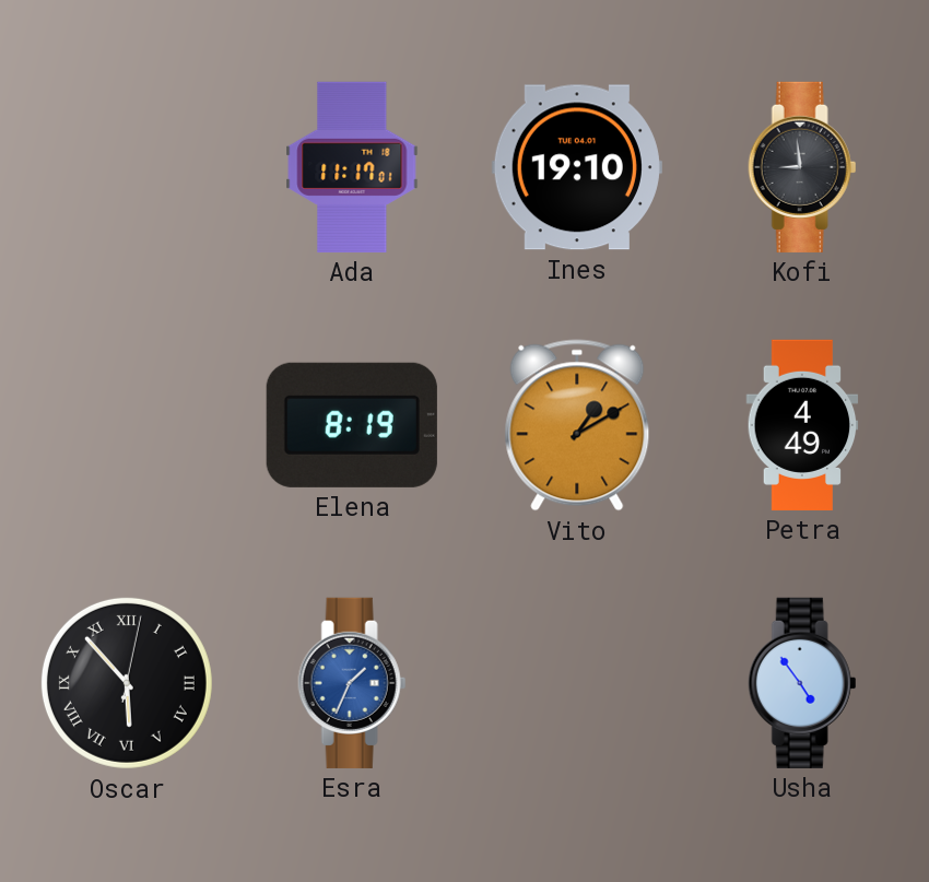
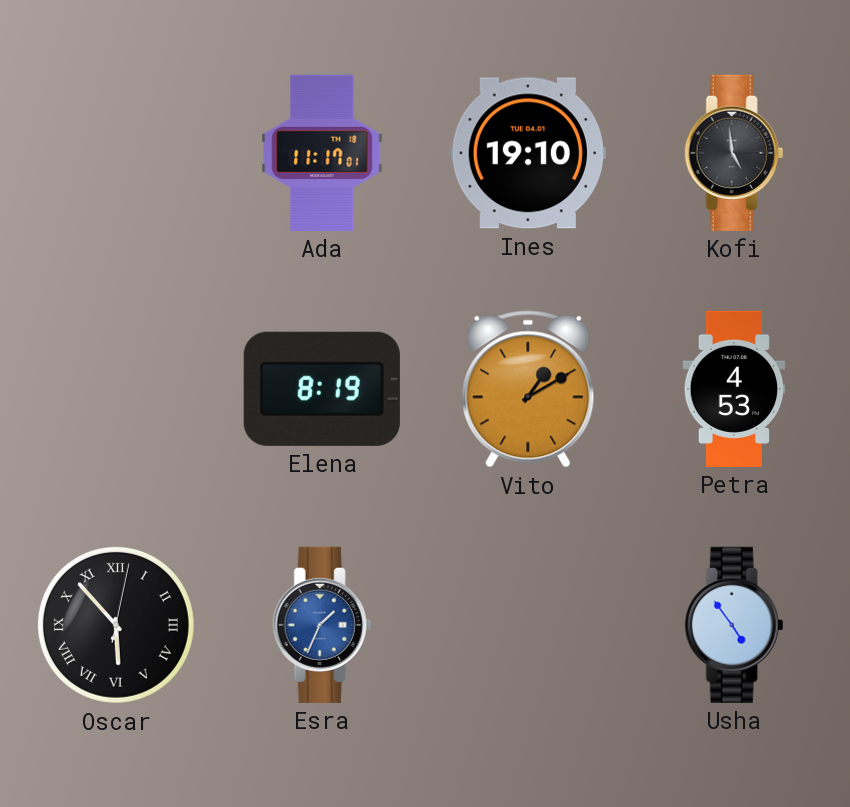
Kofi: 8:59 -> 4:59
Petra: 4:49 -> 4:53
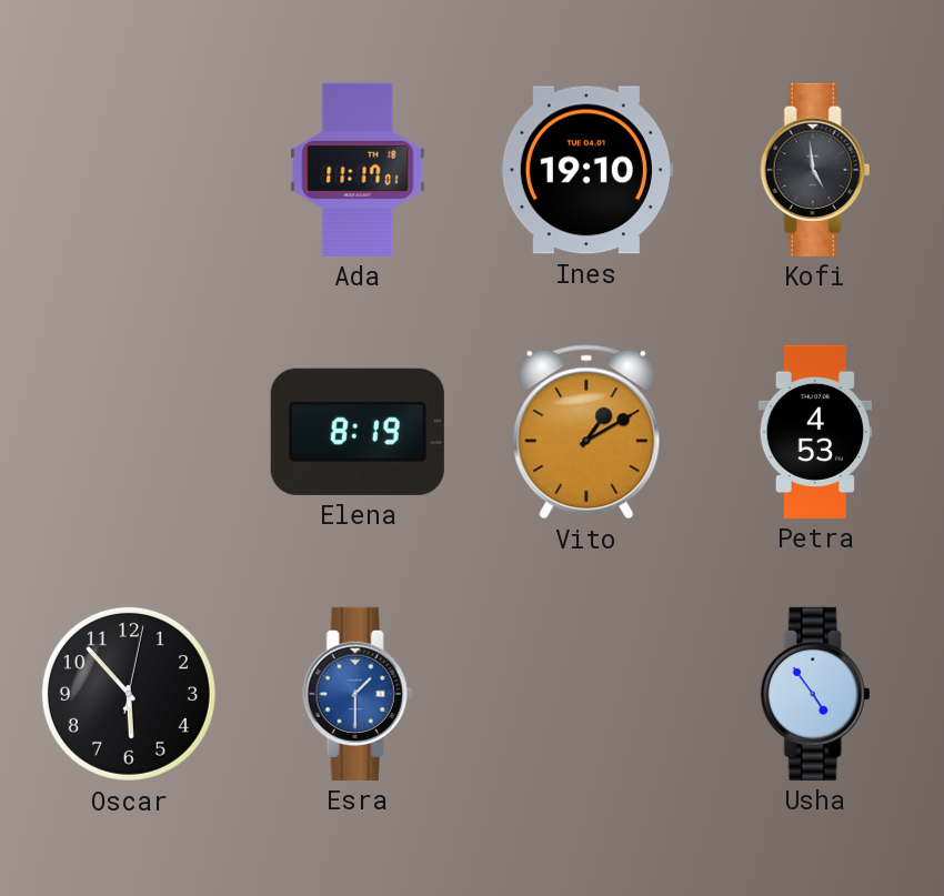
Oscar numerals: Roman -> Arabic
Esra: 1:34 -> 1:30
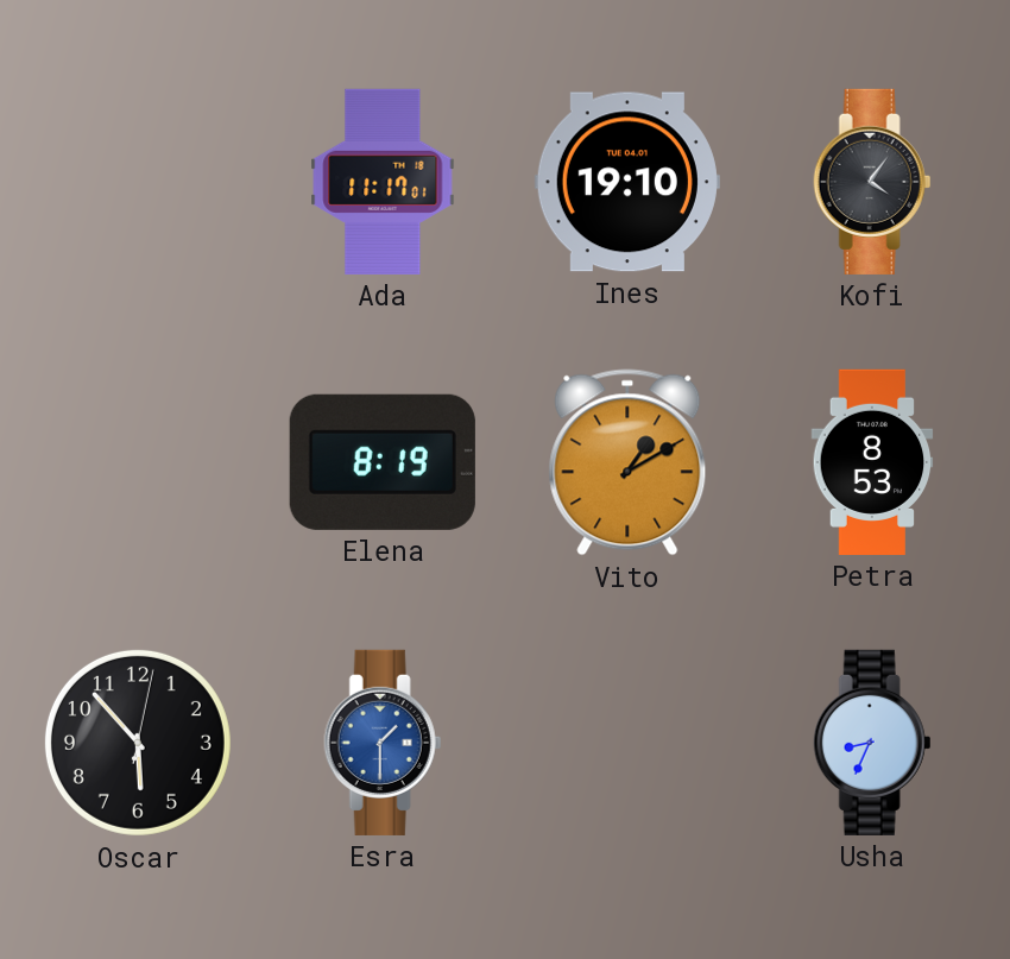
Kofi: 4:59 -> 4:06
Petra: 4:53 -> 8:53
Usha: 4:54 -> 8:34
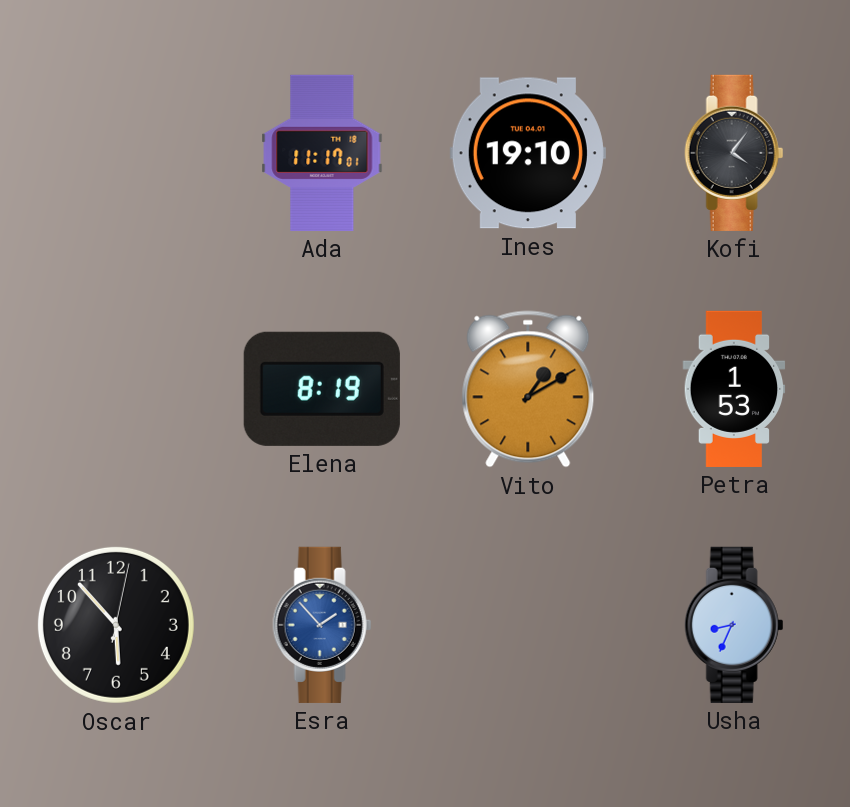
Petra: 8:53 -> 1:53
Esra: 1:30 -> 1:53
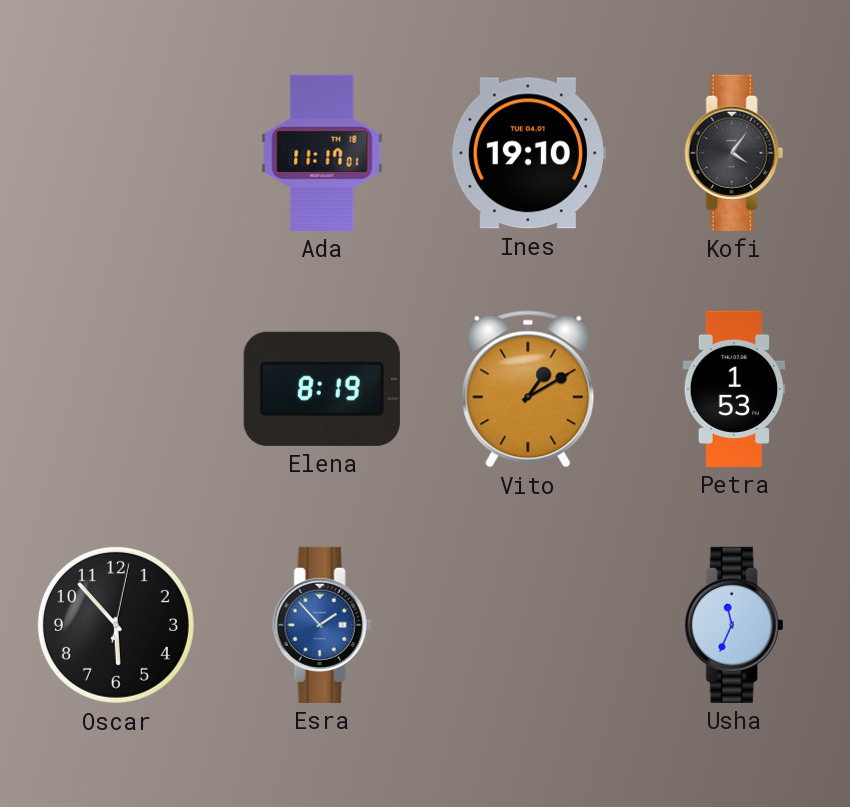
Usha: 8:34 -> 11:34
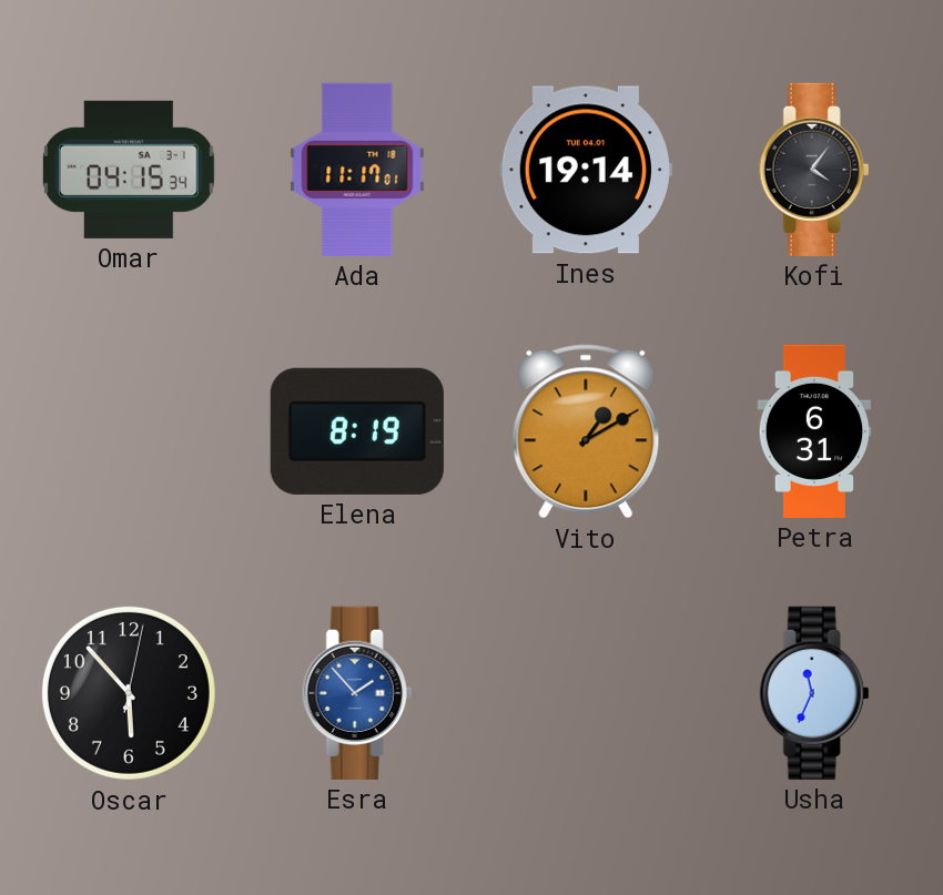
Omar: none -> 04:15
Ines: 19:10 -> 19:14
Petra: 1:53 -> 6:31
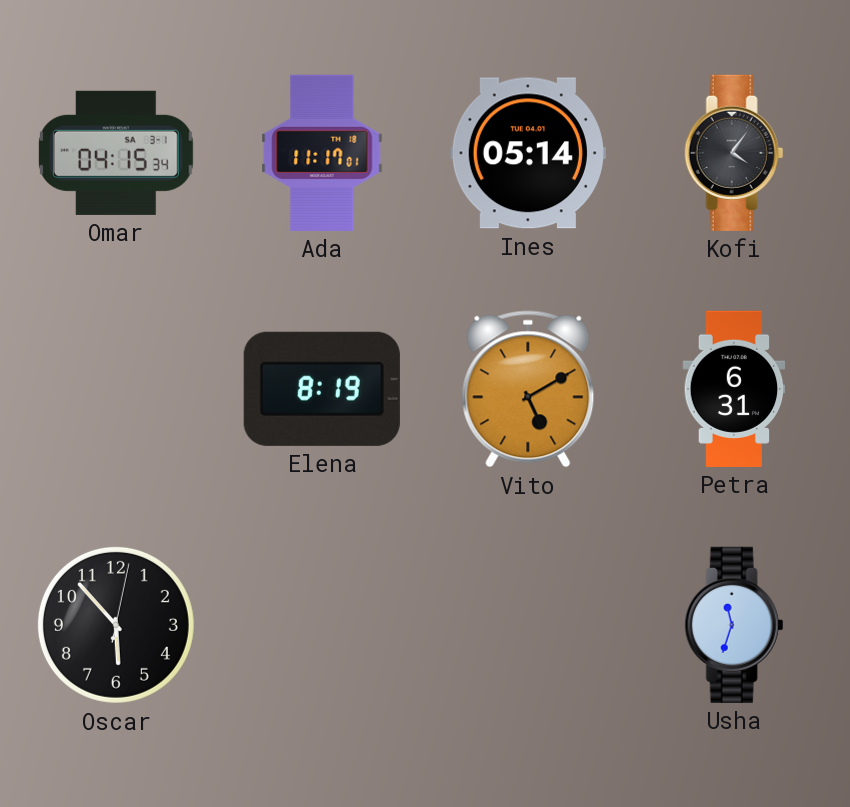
Ines: 19:14 -> 05:14
Vito: 1:10 -> 5:10
Esra: 1:53 -> none
Usha: 11:34 -> 11:33
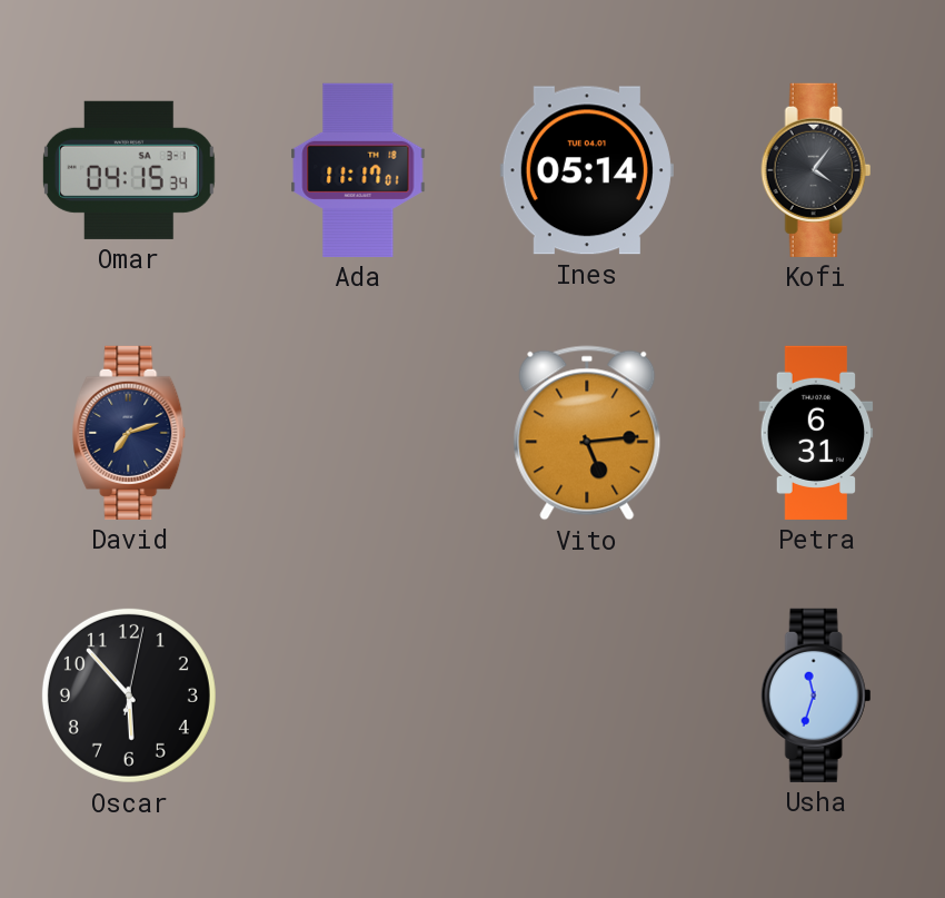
David: none -> 7:12
Elena: 8:19 -> none
Vito: 5:10 -> 5:14
